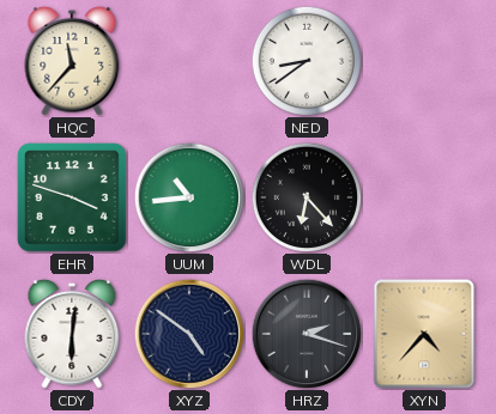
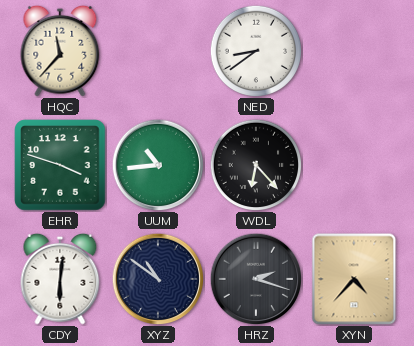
XYZ: 4:51 -> 10:51
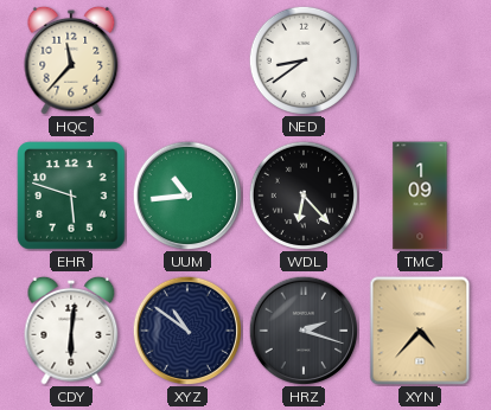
EHR: 3:48 -> 5:48
TMC: none -> 1:09
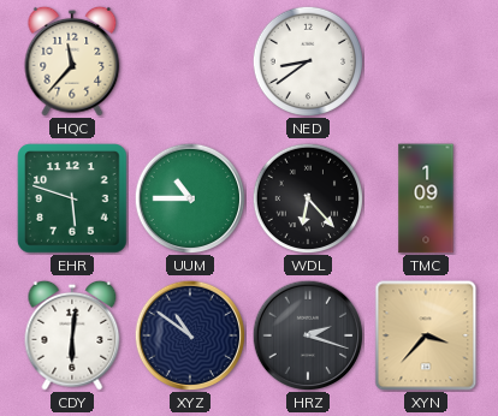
UUM: 10:44 -> 10:45
XYN: 4:37 -> 3:37
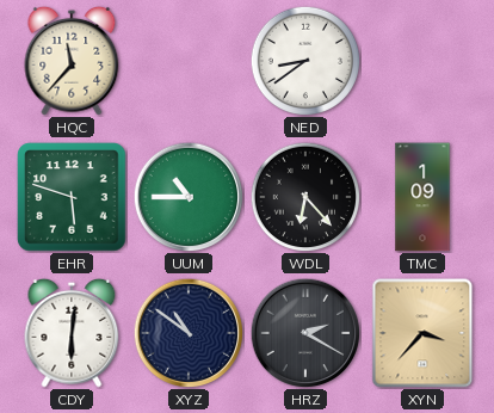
HRZ: 2:18 -> 2:20
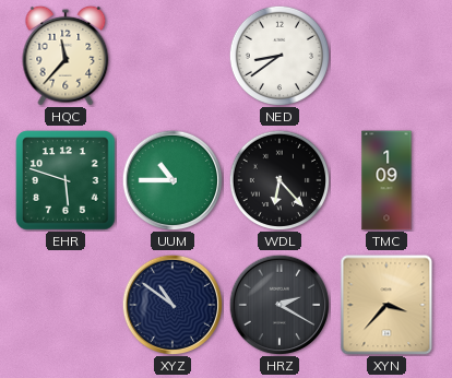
CDY: 6:01 -> none
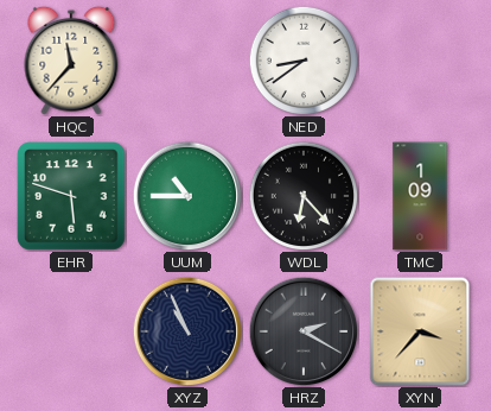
XYZ: 10:51 -> 10:56
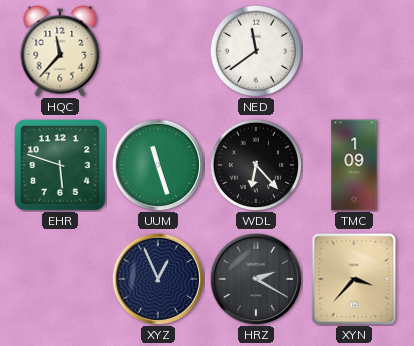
NED: 8:39 -> 11:39
UUM: 10:45 -> 11:27
XYZ: 10:56 -> 12:56
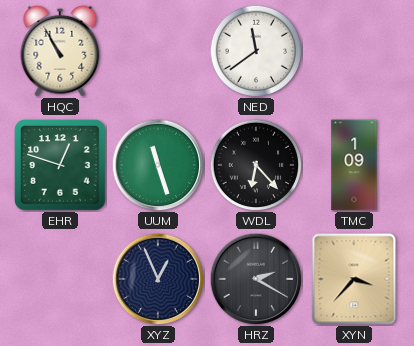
HQC: 11:37 -> 10:55
EHR: 5:48 -> 12:48
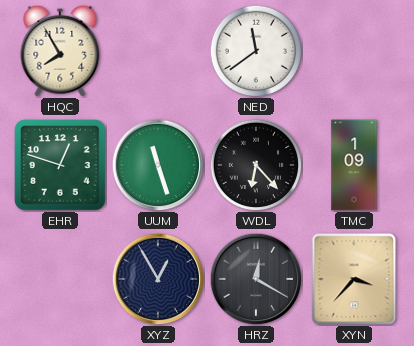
HQC: 10:55 -> 7:55
XYZ: 12:56 -> 12:55
HRZ: 2:20 -> 12:20
